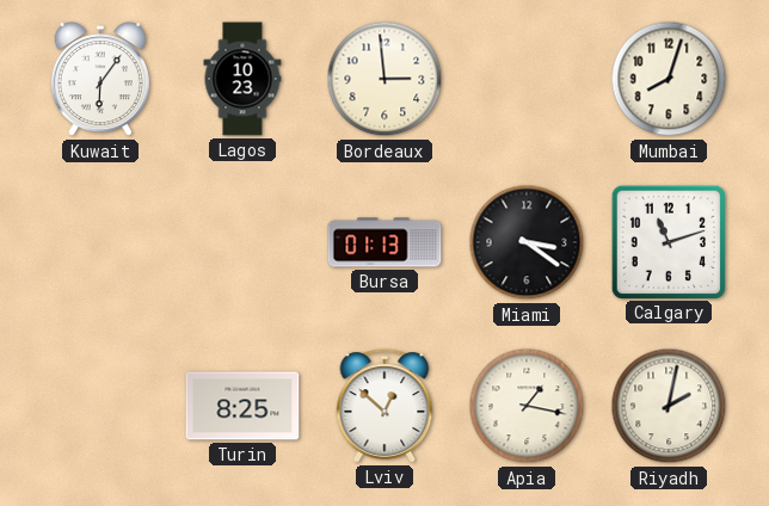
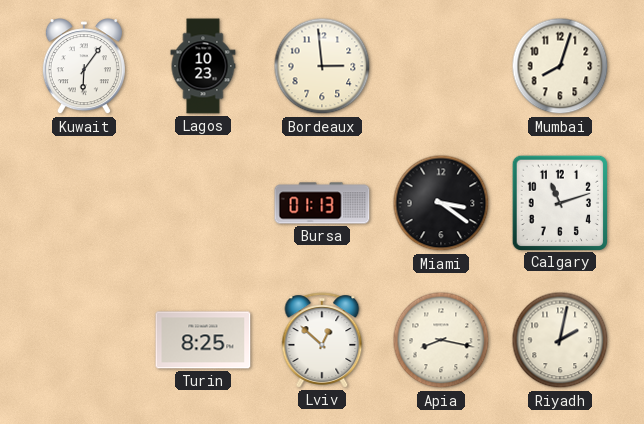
Apia: 1:17 -> 8:17
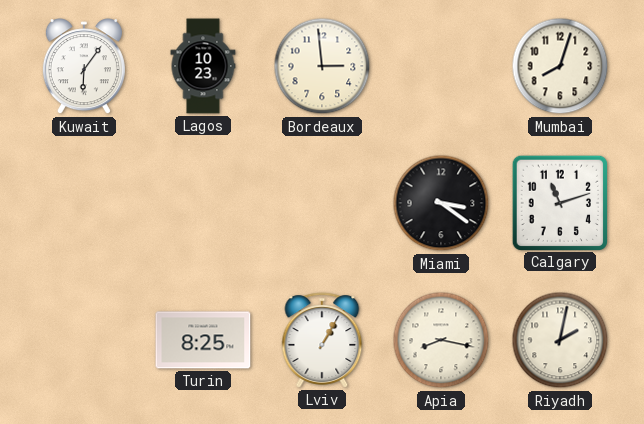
Bursa: 01:13 -> none
Lviv: 12:52 -> 1:05
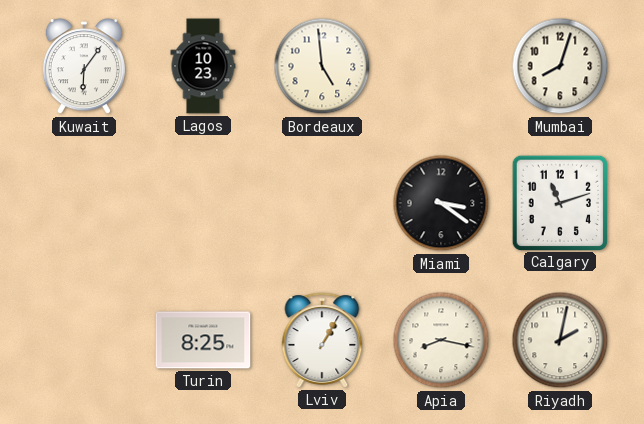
Bordeaux: 2:59 -> 4:59
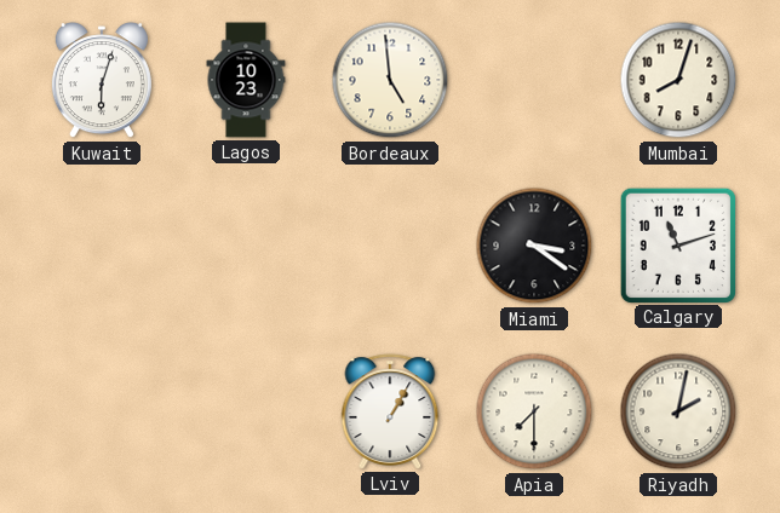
Kuwait: 6:06 -> 6:03
Turin: 8:25 -> none
Apia: 8:17 -> 7:30
